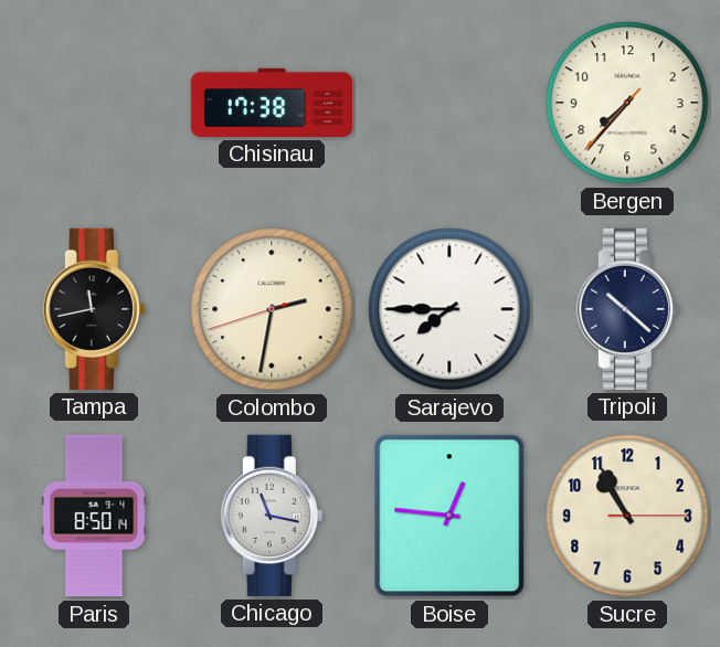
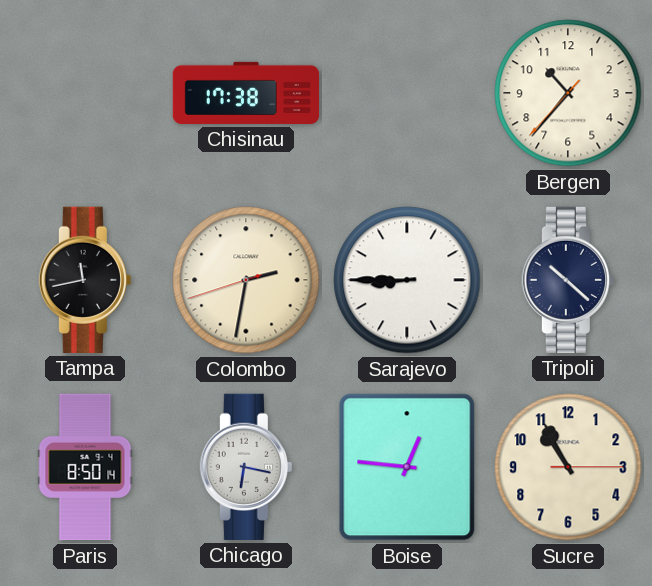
Bergen: 7:36 -> 10:36
Sarajevo: 7:45 -> 8:45
Chicago: 11:17 -> 6:17
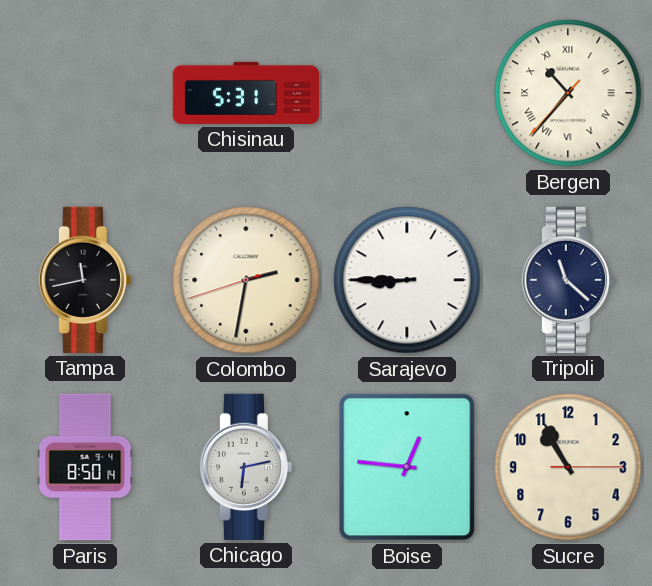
Chisinau: 17:38 -> 5:31
Bergen numerals: Arabic -> Roman
Tripoli: 10:22 -> 11:22
Chicago: 6:17 -> 6:13
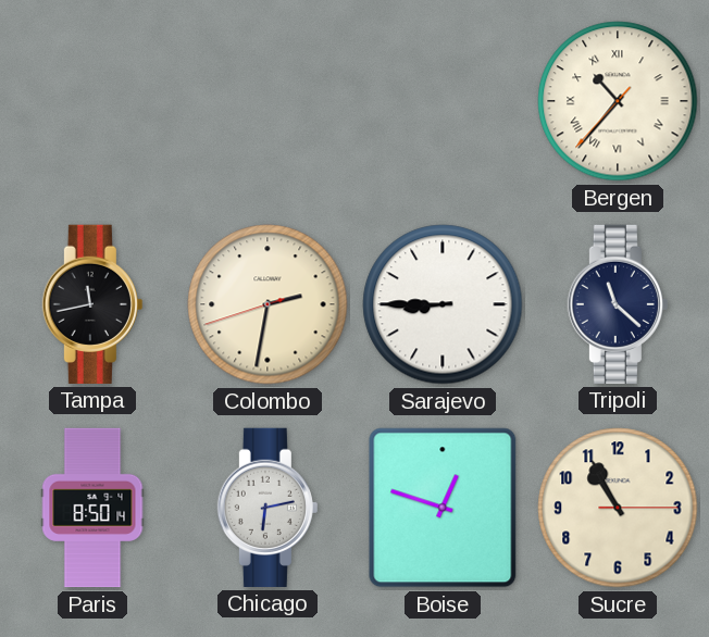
Chisinau: 5:31 -> none
Boise: 12:46 -> 12:48
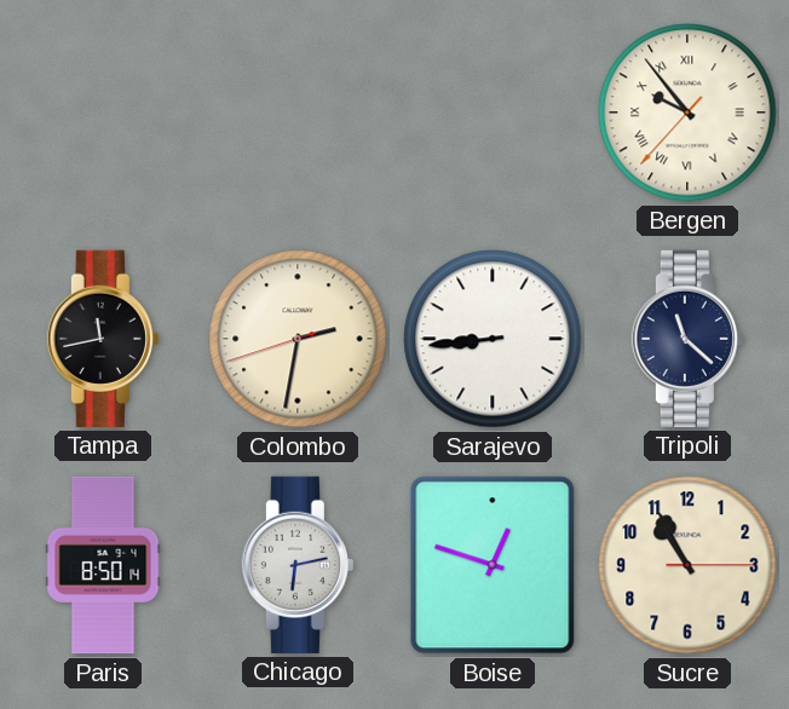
Bergen: 10:36 -> 9:53
Sarajevo: 8:45 -> 8:44
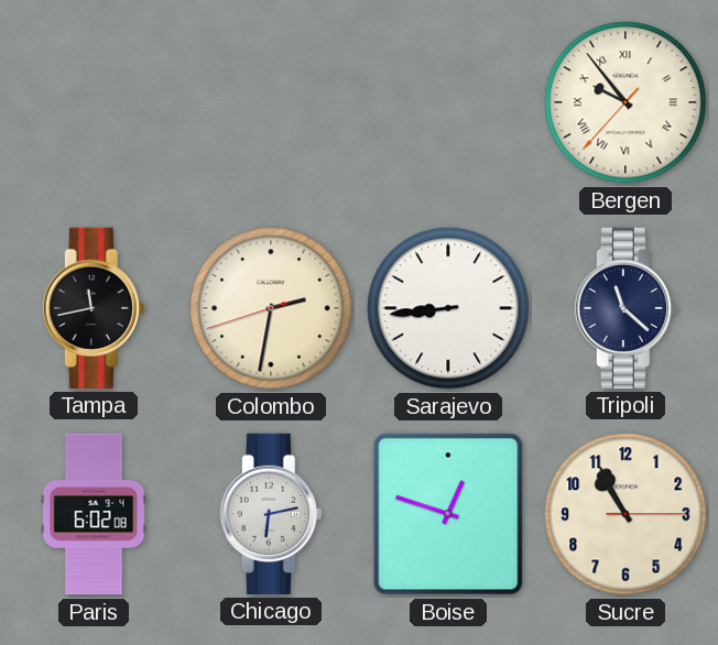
Paris: 8:50 -> 6:02
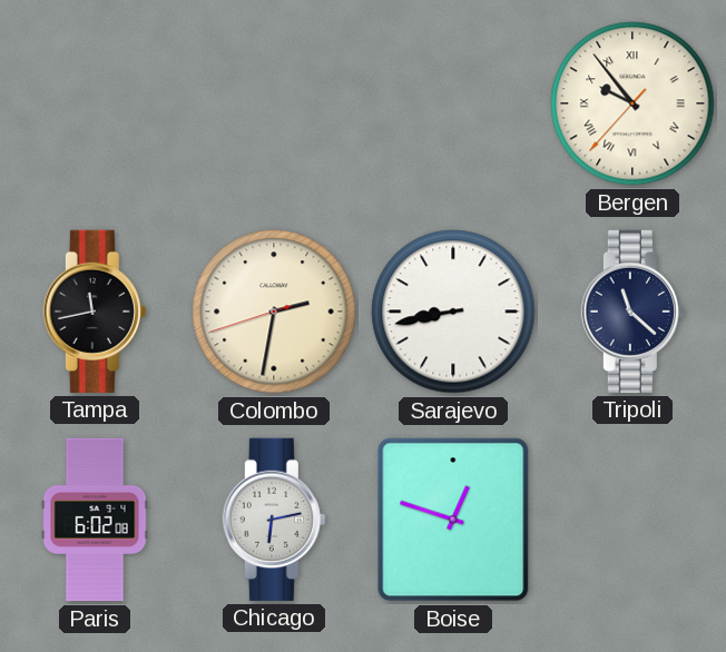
Sarajevo: 8:44 -> 8:43
Sucre: 10:55 -> none
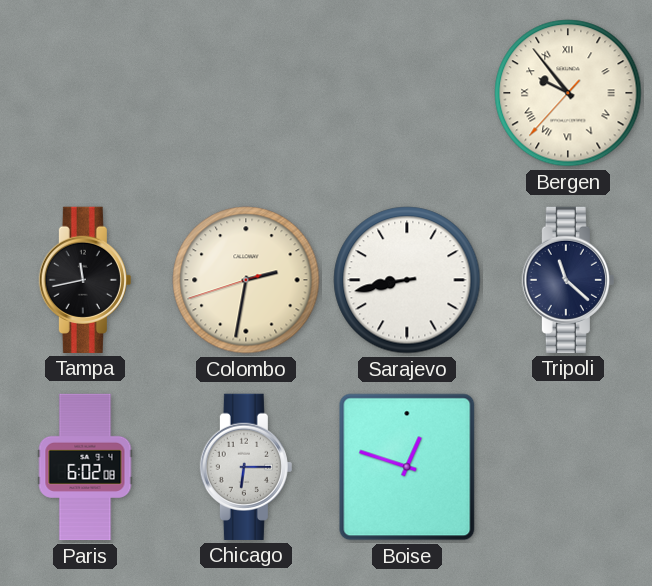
Chicago: 6:13 -> 6:15
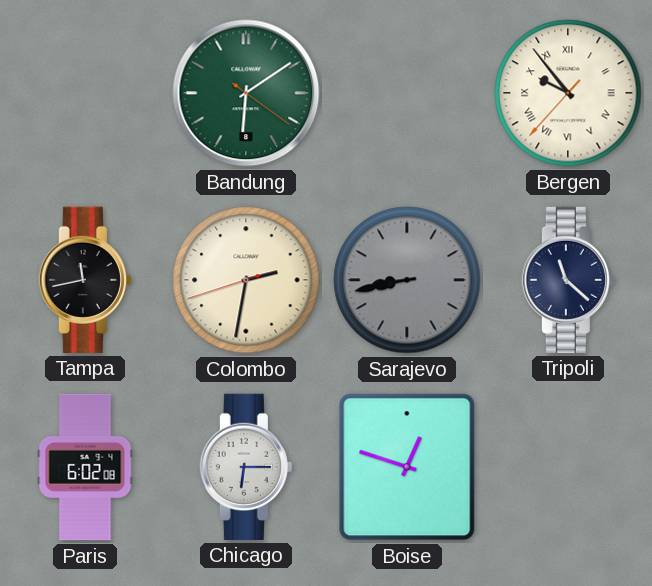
Bandung: none -> 6:09
Sarajevo dial: white -> grey
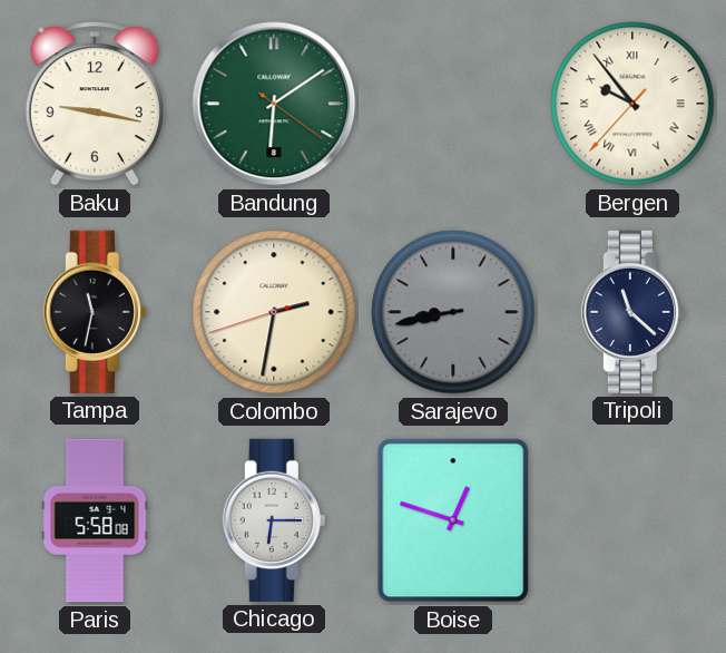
Baku: none -> 9:17
Tampa: 11:43 -> 11:32
Paris: 6:02 -> 5:58
